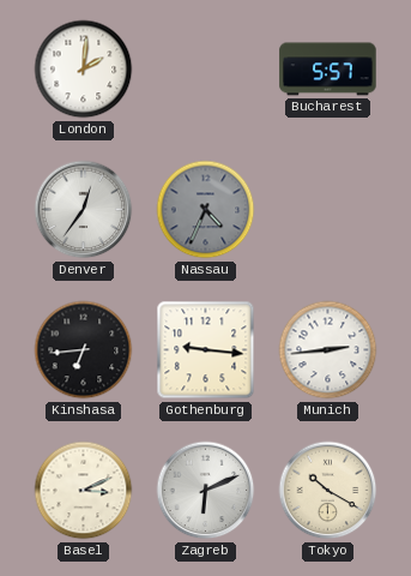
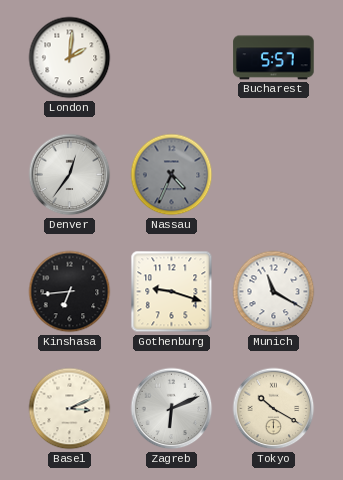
Gothenburg: 9:16 -> 9:18
Munich: 2:44 -> 11:20
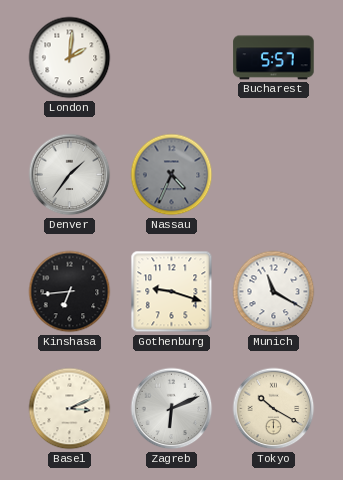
Denver: 12:36 -> 1:36
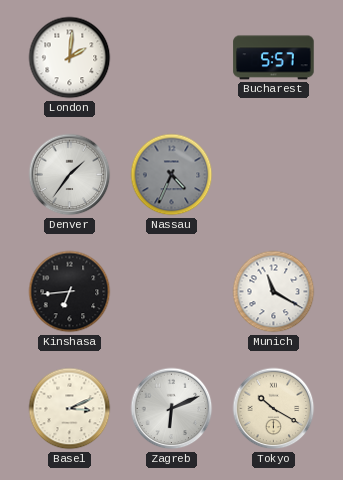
Gothenburg: 9:18 -> none
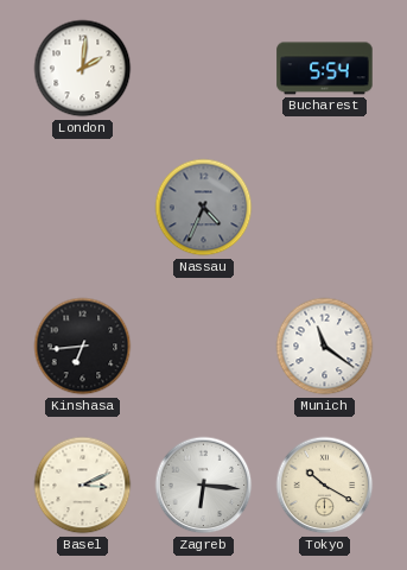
Bucharest: 5:57 -> 5:54
Denver: 1:36 -> none
Munich: 11:20 -> 11:21
Zagreb: 6:11 -> 6:16
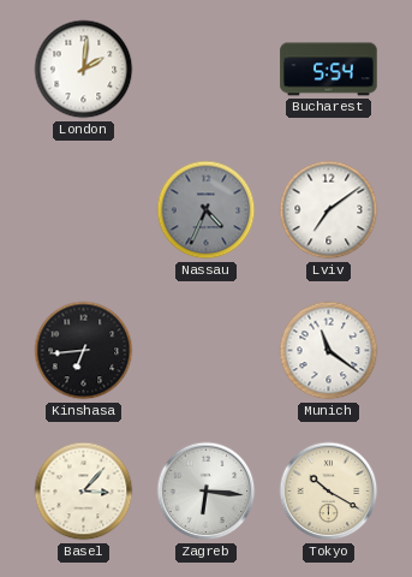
Lviv: none -> 7:09
Basel: 3:11 -> 3:07
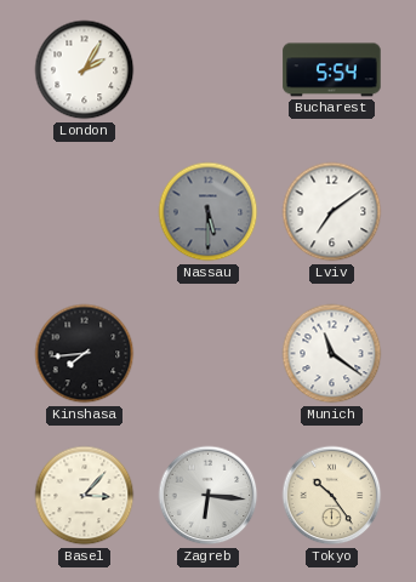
London: 2:01 -> 2:05
Nassau: 4:34 -> 5:30
Kinshasa: 6:44 -> 7:44
Tokyo: 10:20 -> 10:24
